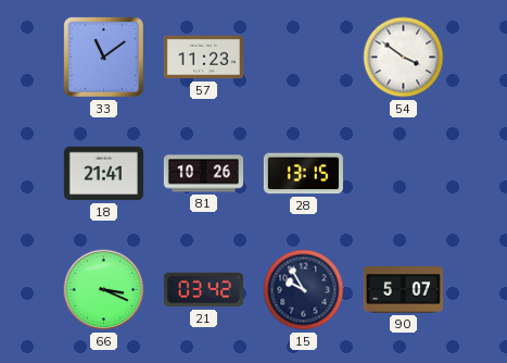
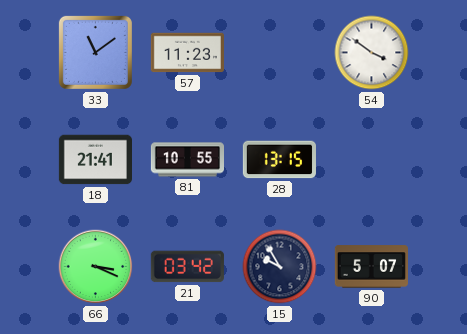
81: 10:26 -> 10:55
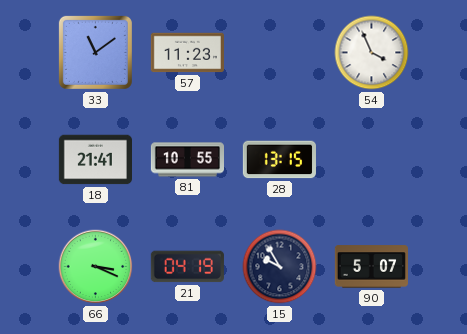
54: 3:51 -> 3:56
21: 03:42 -> 04:19
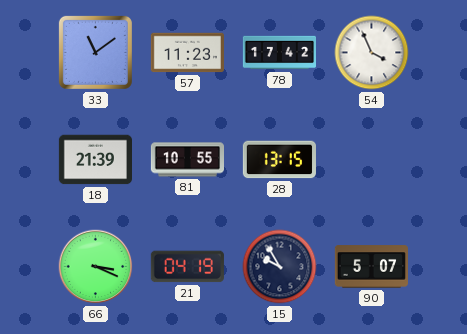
78: none -> 17:42
18: 21:41 -> 21:39
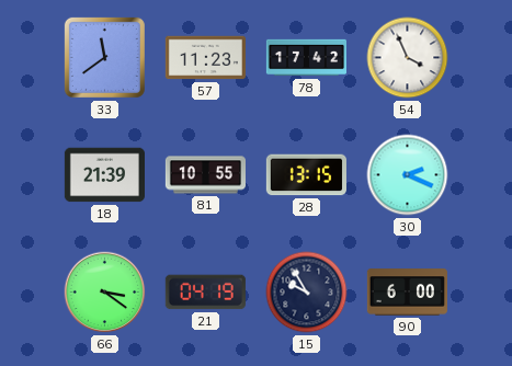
33: 11:09 -> 11:39
30: none -> 2:19
66: 3:19 -> 3:21
90: 5:07 -> 6:00
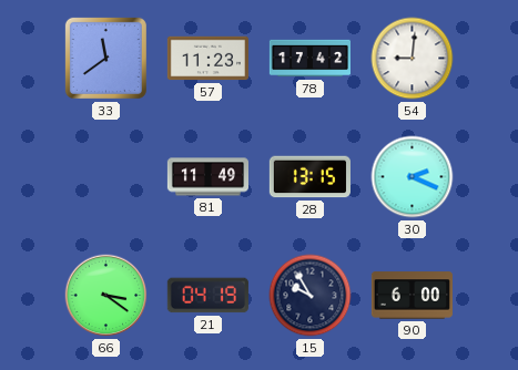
54: 3:56 -> 9:01
18: 21:39 -> none
81: 10:55 -> 11:49
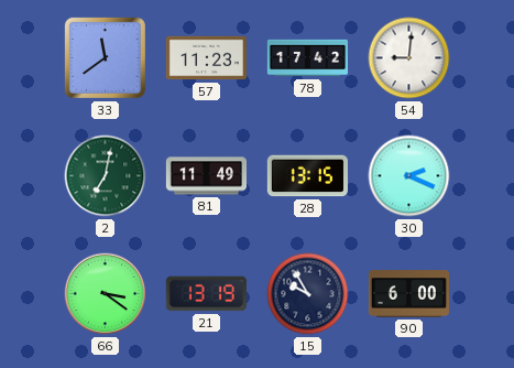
2: none -> 7:02
21: 04:19 -> 13:19
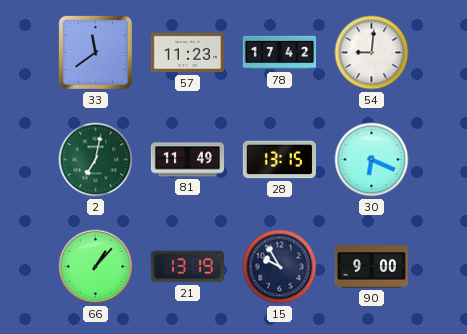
30: 2:19 -> 6:19
66: 3:21 -> 1:07
90: 6:00 -> 9:00
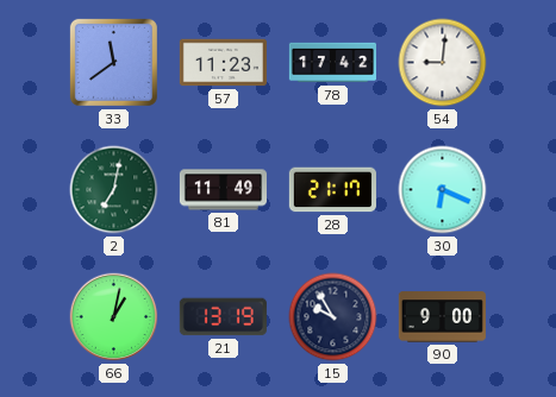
28: 13:15 -> 21:17
66: 1:07 -> 1:02
